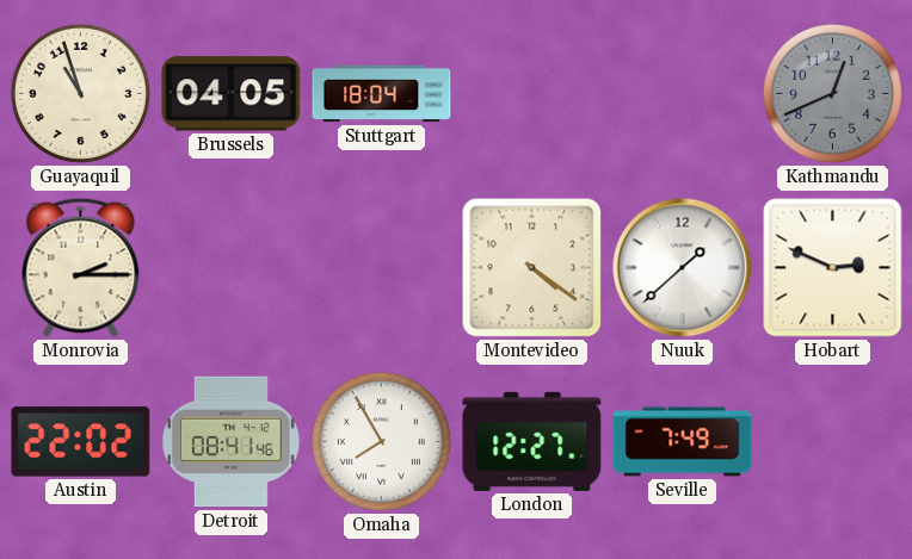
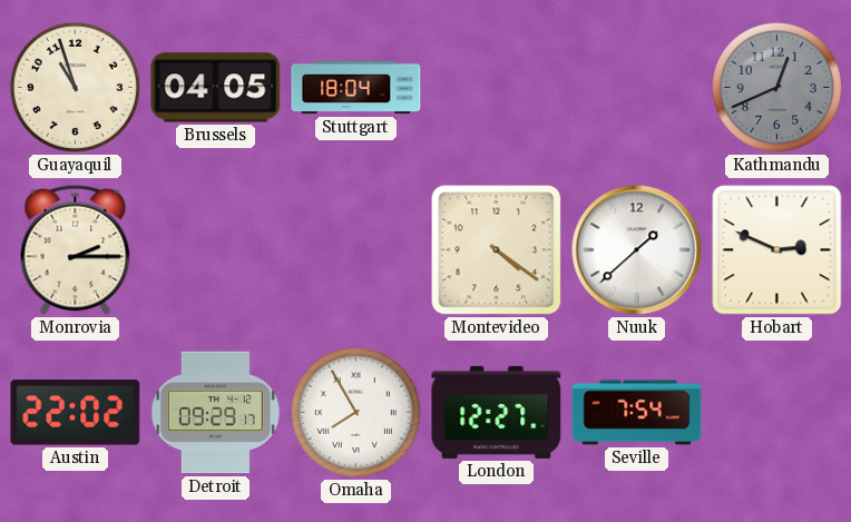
Detroit: 08:41 -> 09:29
Seville: 7:49 -> 7:54
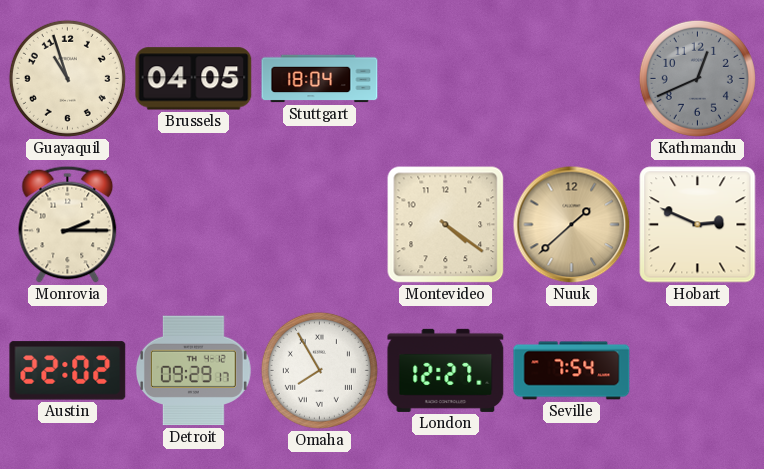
Nuuk dial: white -> champagne
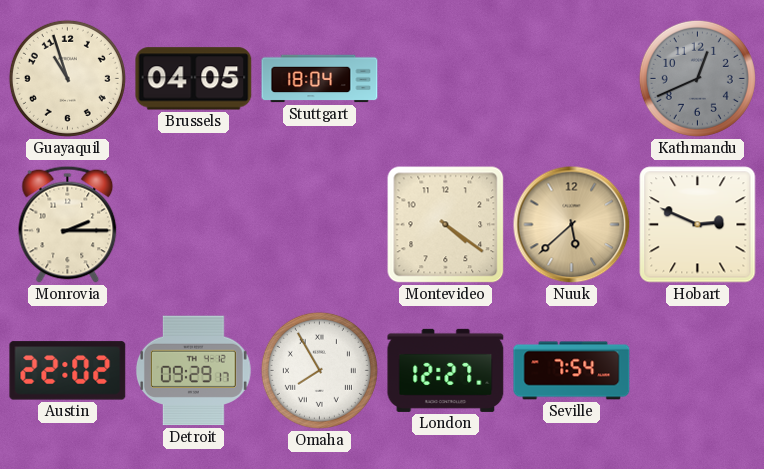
Nuuk: 1:38 -> 5:38
